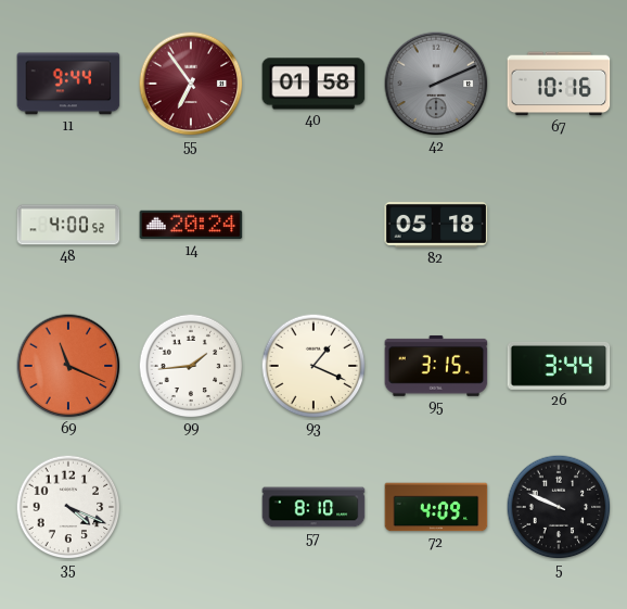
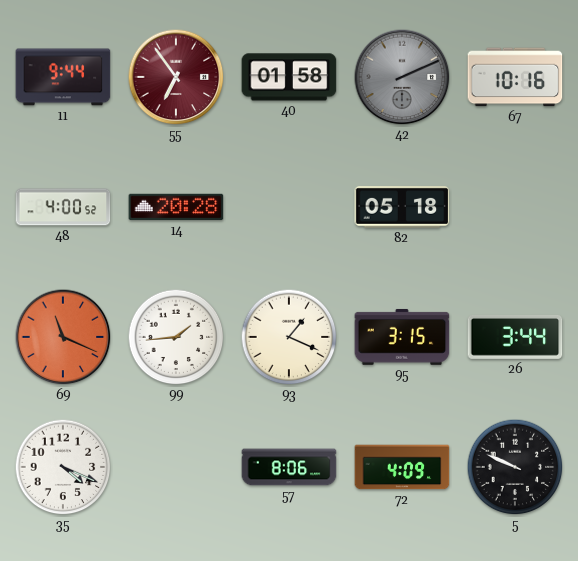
14: 20:24 -> 20:28
57: 8:10 -> 8:06
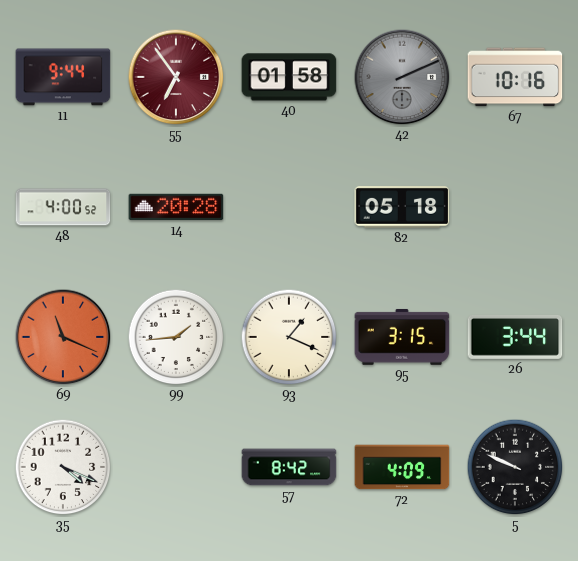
57: 8:06 -> 8:42
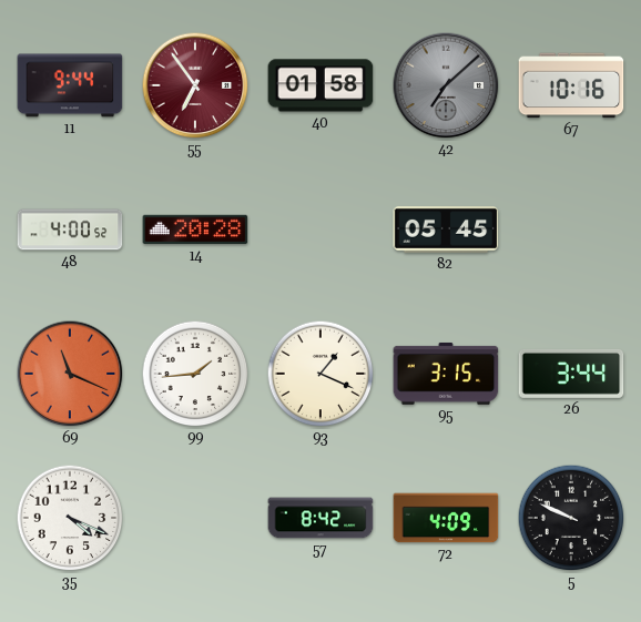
42: 2:11 -> 7:08
82: 05:18 -> 05:45
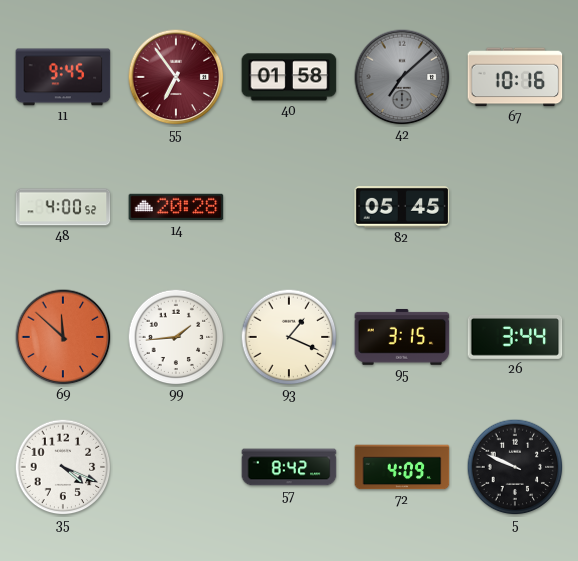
11: 9:44 -> 9:45
69: 11:19 -> 11:52
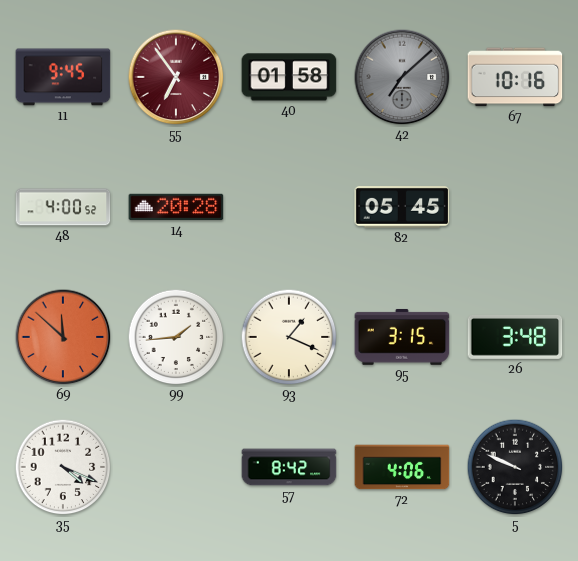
26: 3:44 -> 3:48
72: 4:09 -> 4:06
